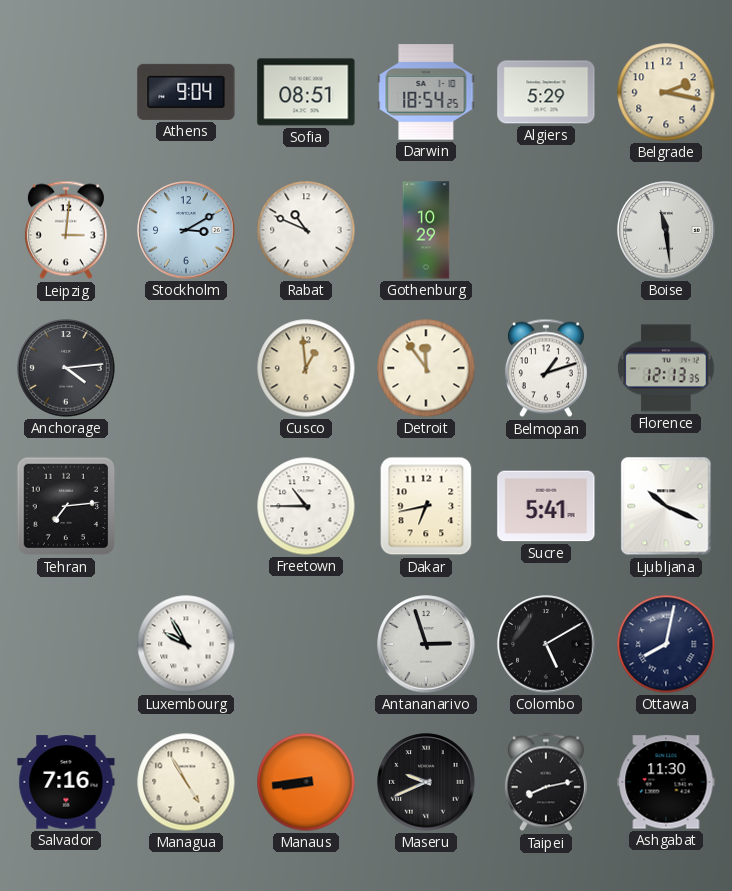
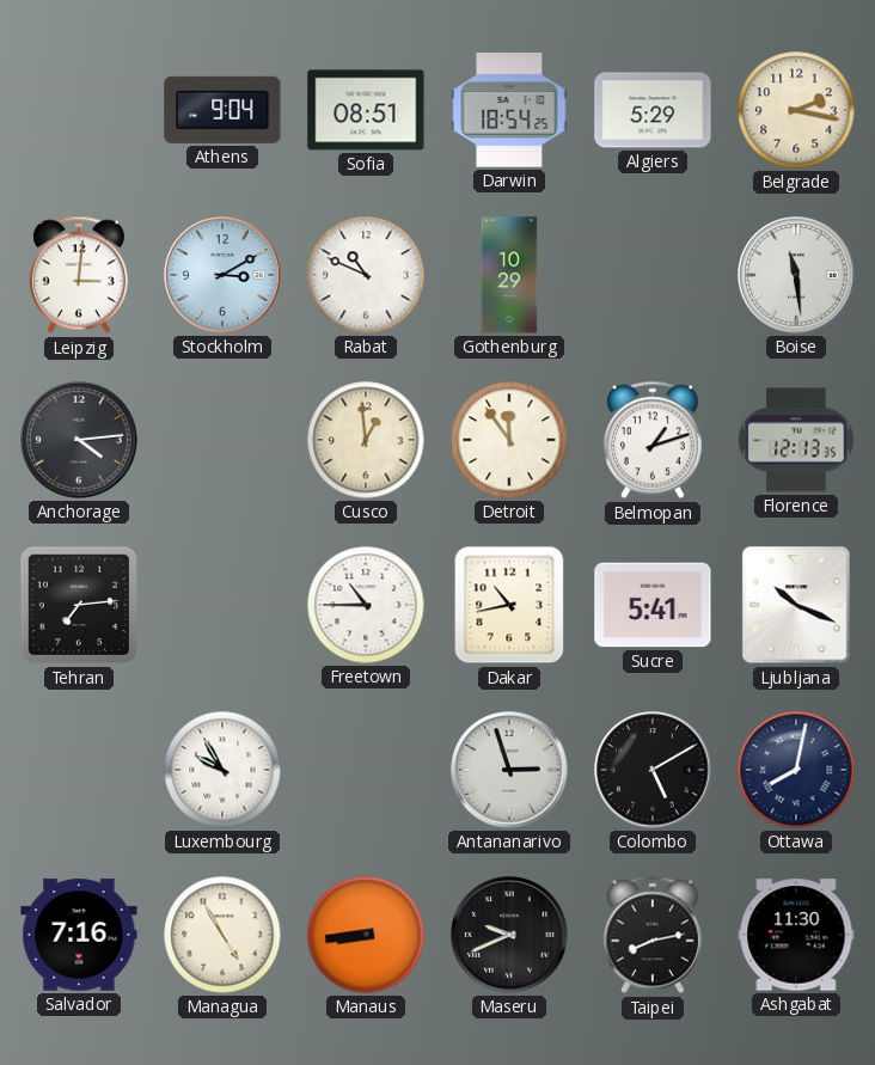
Dakar: 6:43 -> 10:43
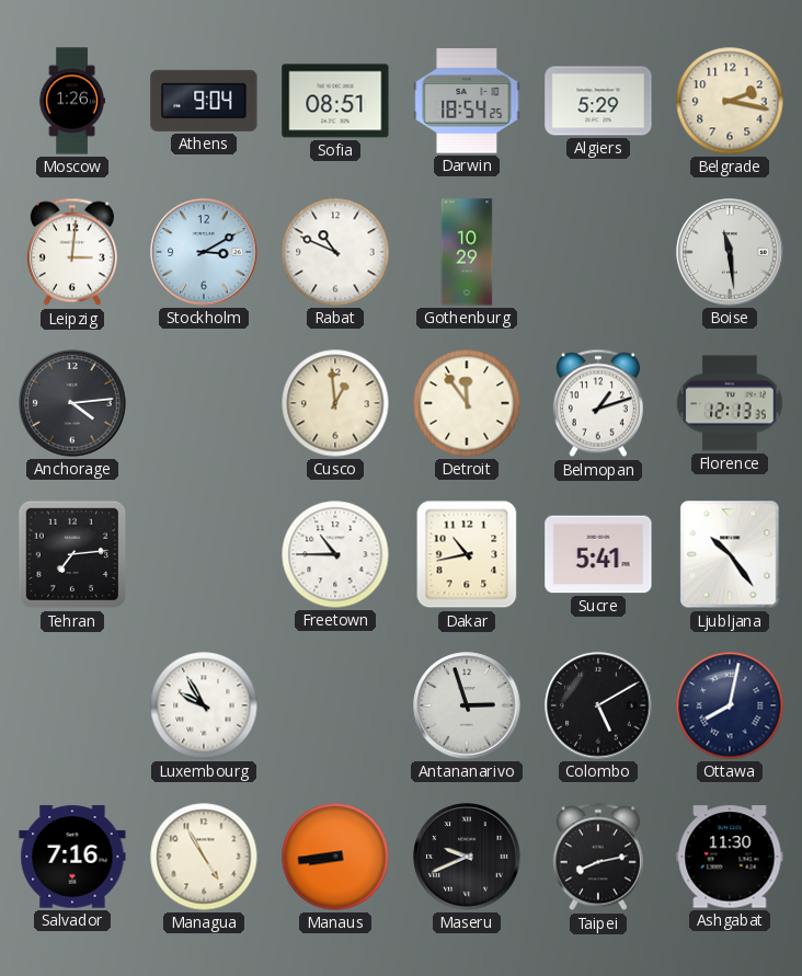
Moscow: none -> 1:26
Ljubljana: 10:19 -> 10:24
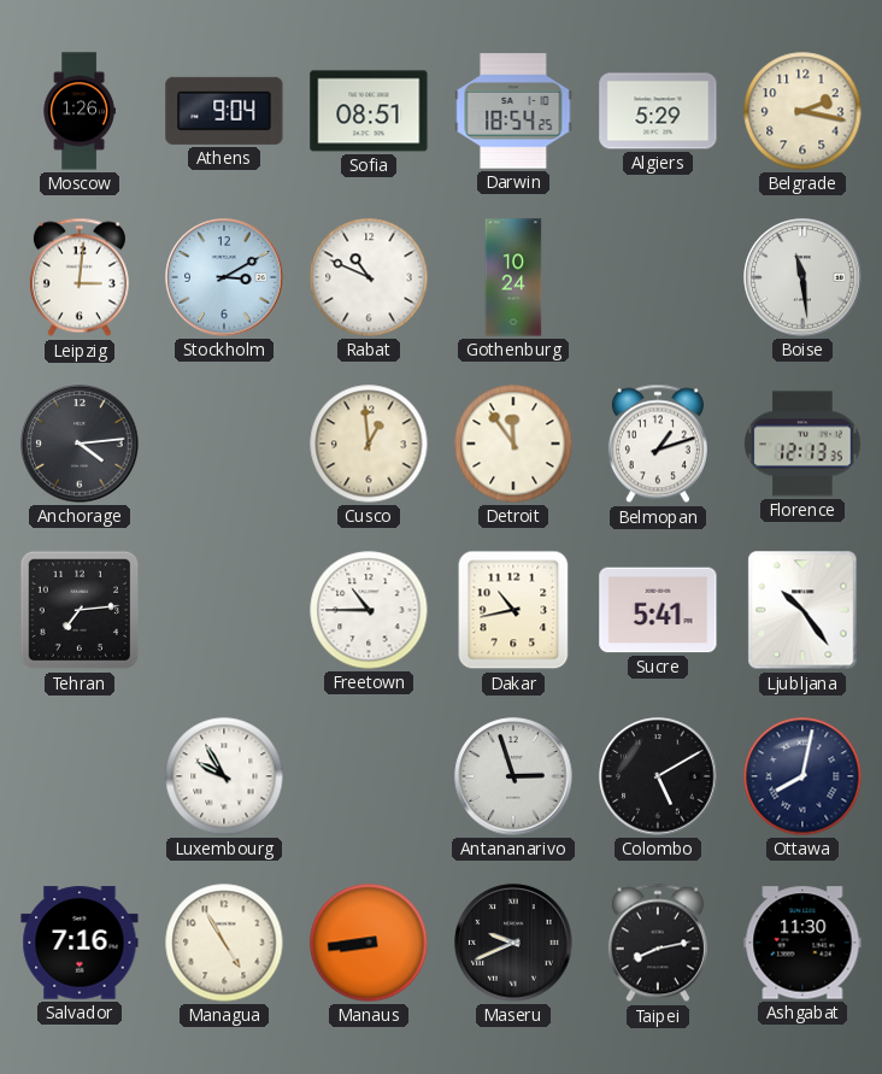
Gothenburg: 10:29 -> 10:24
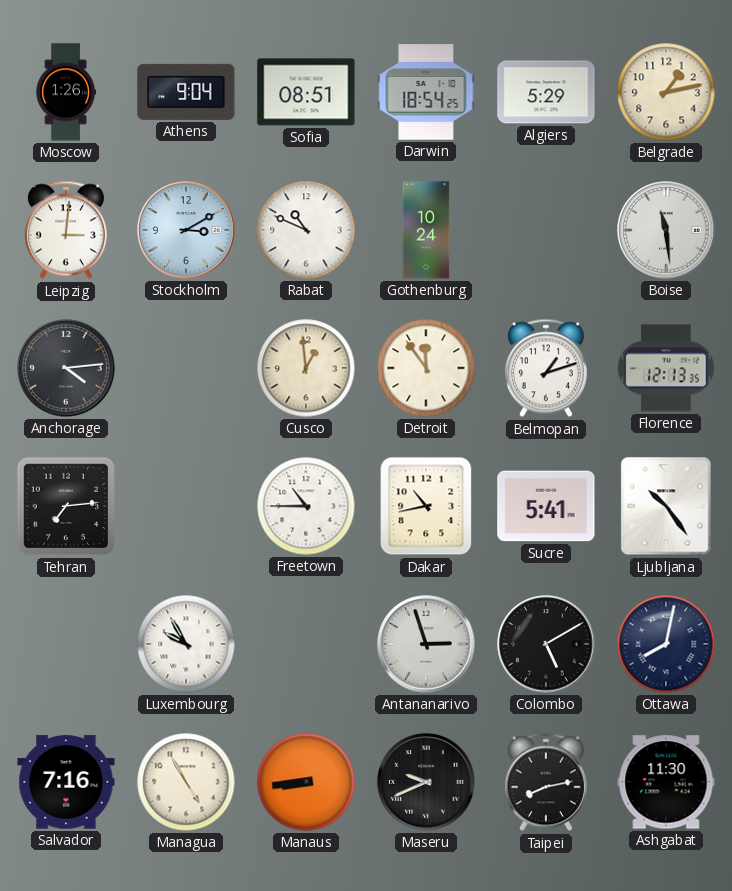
Belgrade: 2:17 -> 1:13
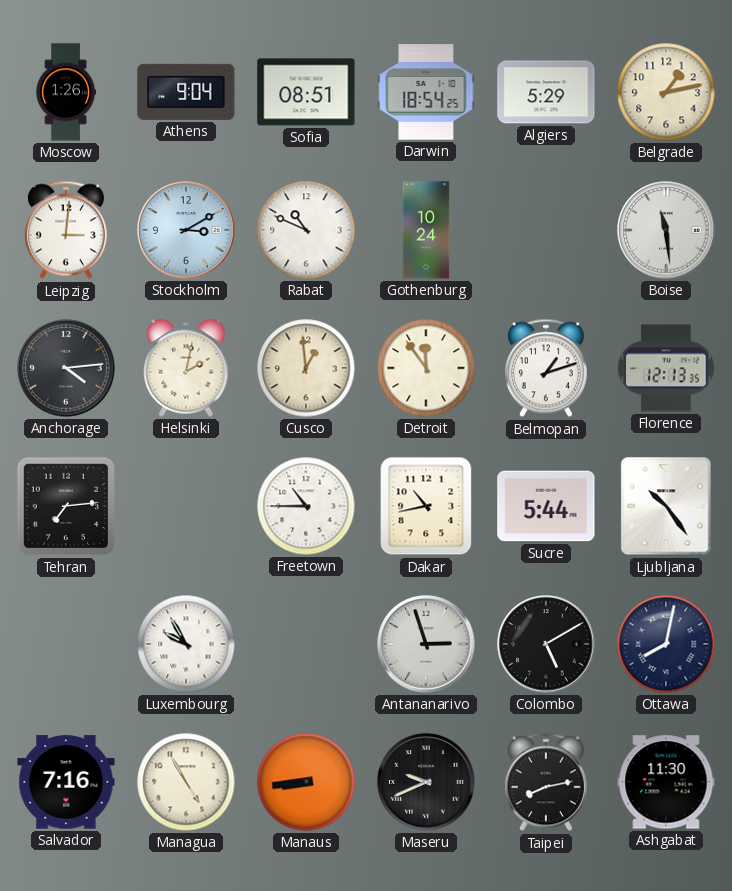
Helsinki: none -> 2:02
Sucre: 5:41 -> 5:44
